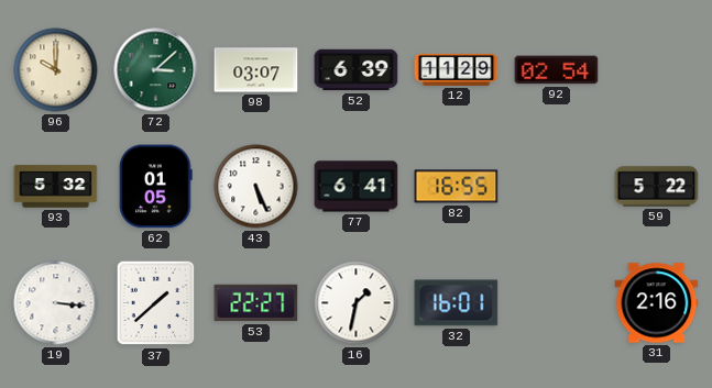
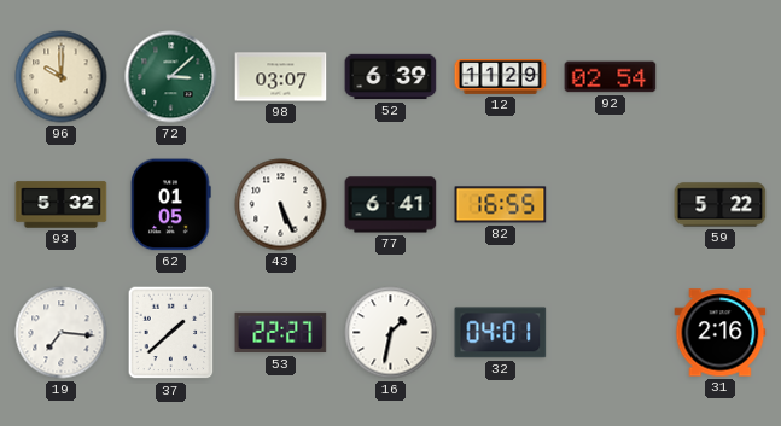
19: 3:16 -> 7:16
32: 16:01 -> 04:01
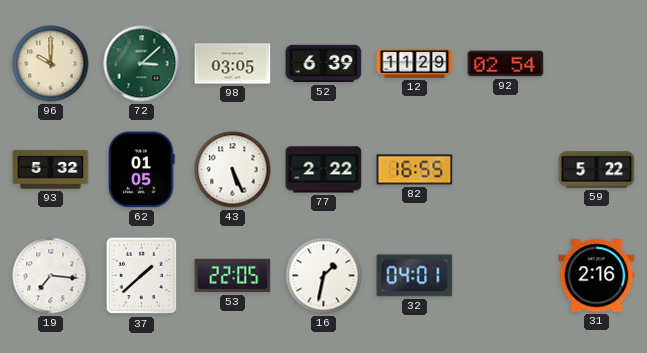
98: 03:07 -> 03:05
77: 6:41 -> 2:22
53: 22:27 -> 22:05
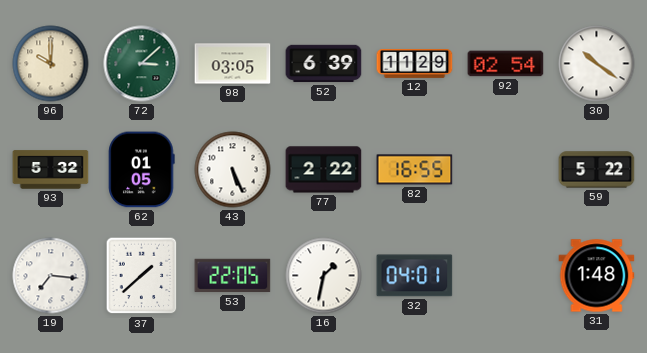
30: none -> 10:21
31: 2:16 -> 1:48
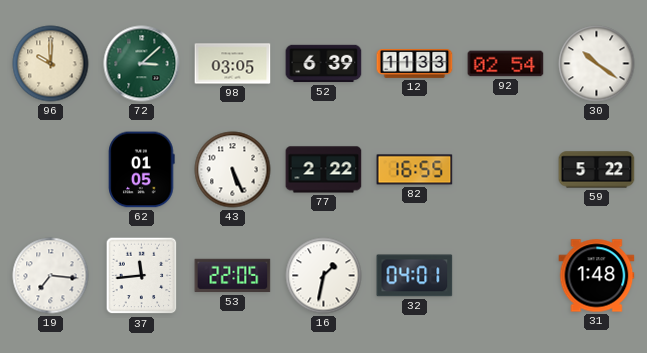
12: 11:29 -> 11:33
93: 5:32 -> none
37: 1:38 -> 11:44
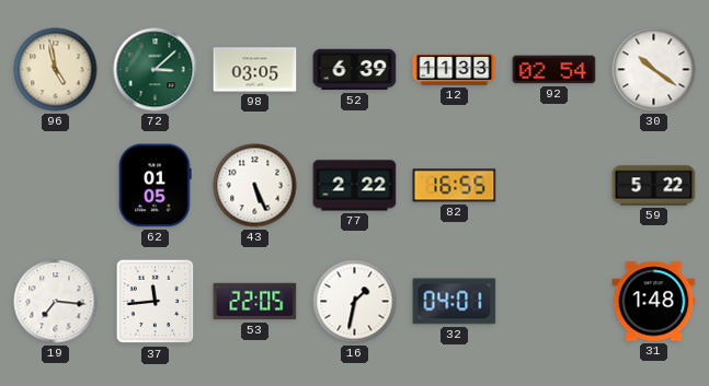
96: 10:00 -> 4:58
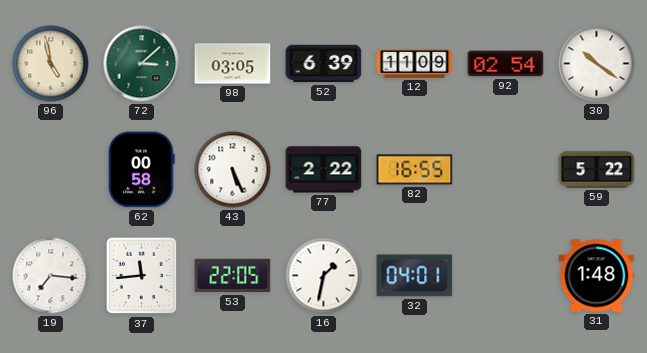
12: 11:33 -> 11:09
62: 01:05 -> 00:58
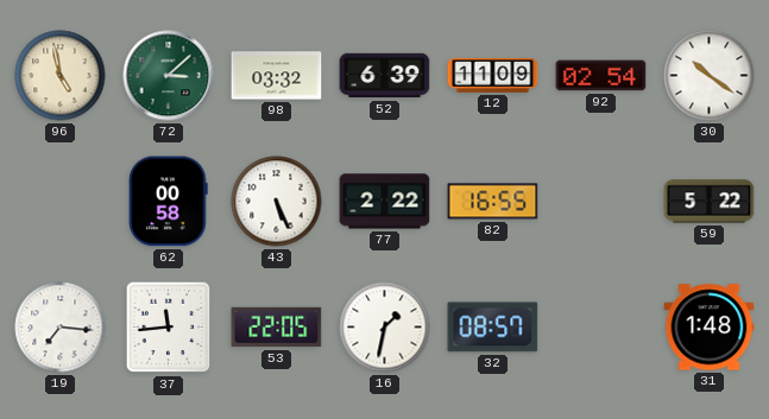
98: 03:05 -> 03:32
32: 04:01 -> 08:57
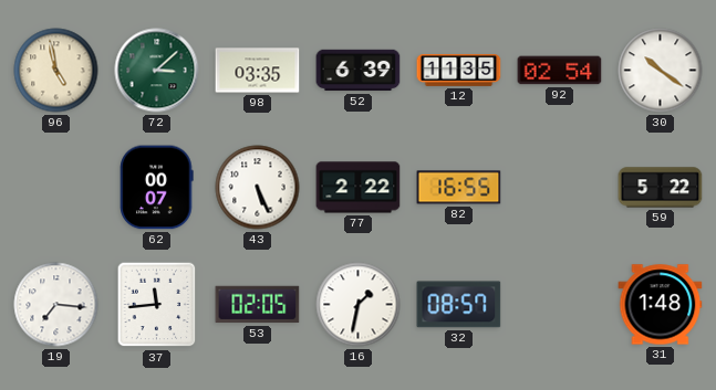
98: 03:32 -> 03:35
12: 11:09 -> 11:35
62: 00:58 -> 00:07
53: 22:05 -> 02:05
